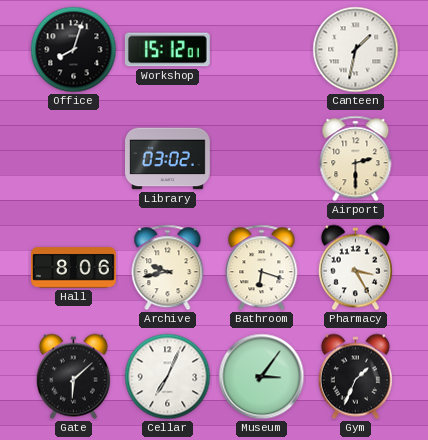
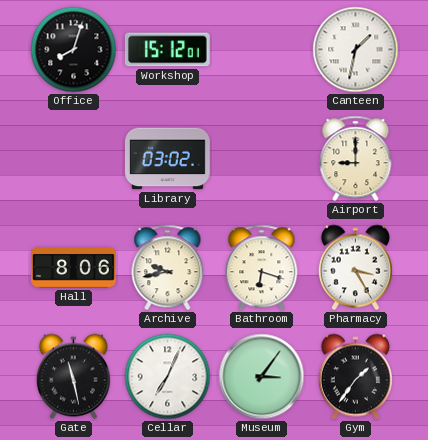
Airport: 2:30 -> 9:00
Gate: 6:08 -> 11:28
Gym: 1:34 -> 1:36
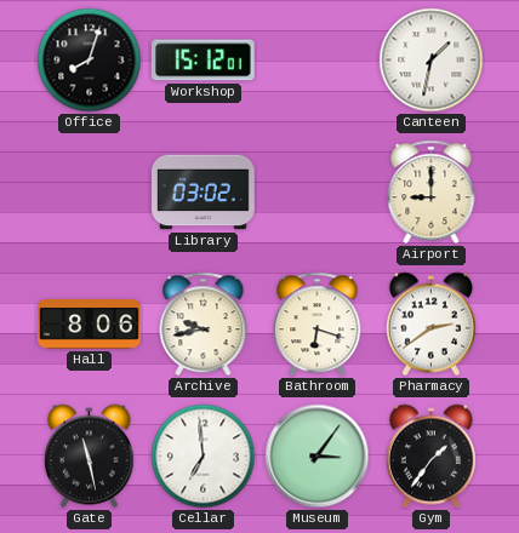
Pharmacy: 3:25 -> 2:39
Cellar: 7:04 -> 6:59
